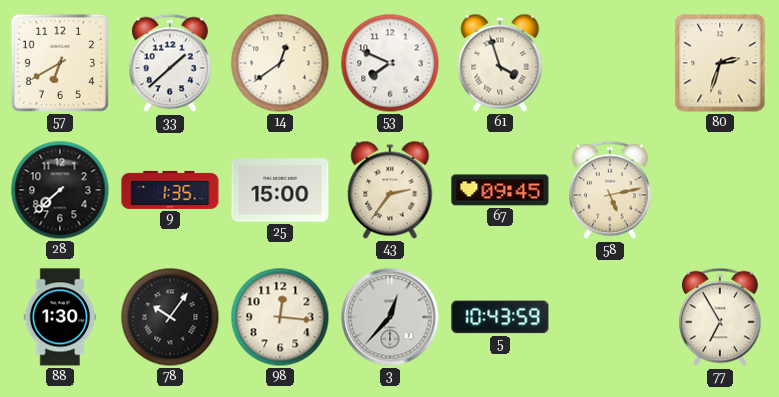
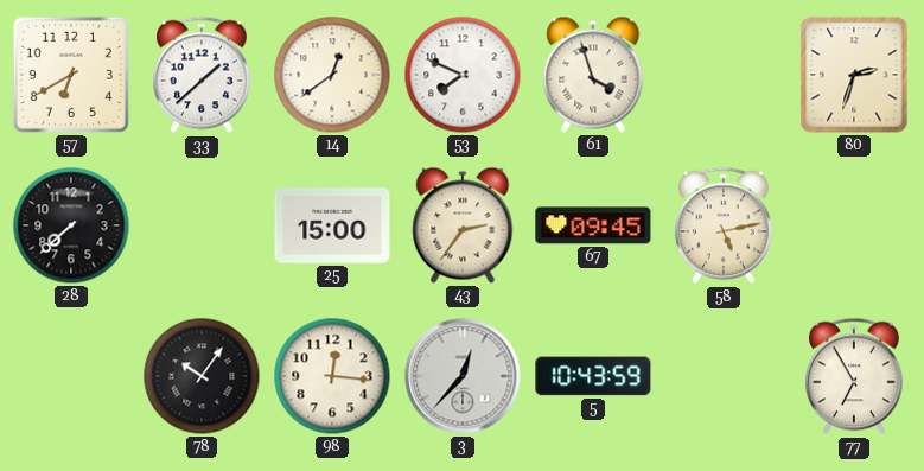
9: 1:35 -> none
88: 1:30 -> none
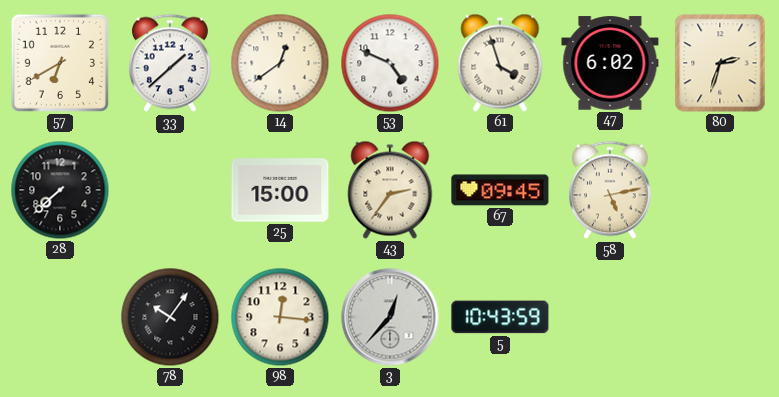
53: 7:49 -> 4:49
47: none -> 6:02
77: 6:55 -> none
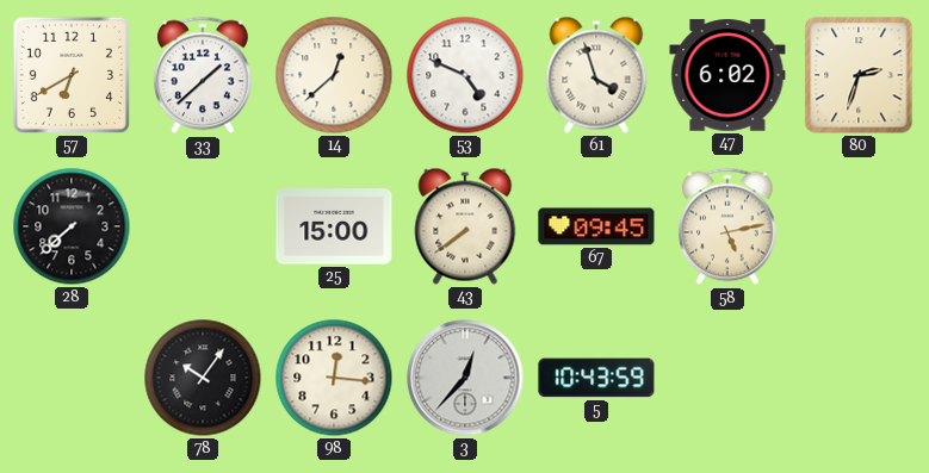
14: 12:39 -> 12:38
43: 2:36 -> 7:39
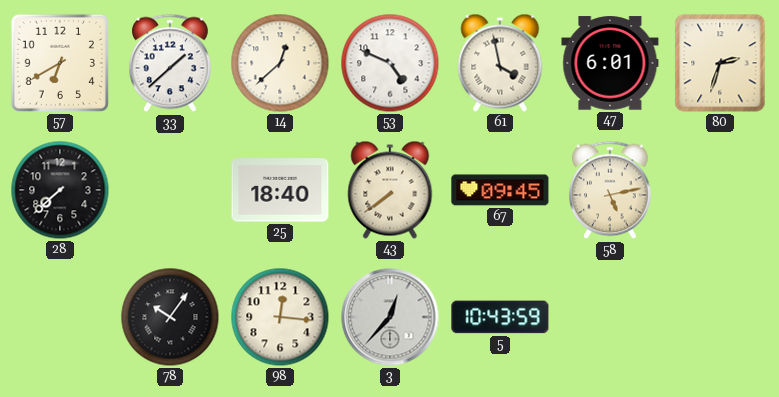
61: 3:57 -> 3:58
47: 6:02 -> 6:01
25: 15:00 -> 18:40
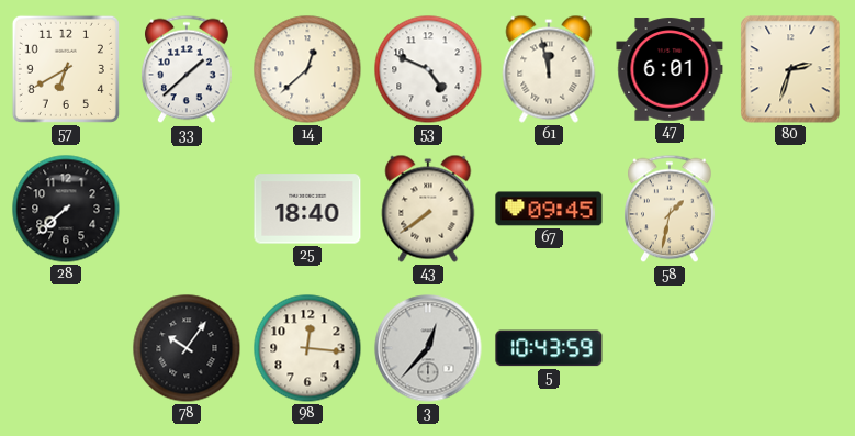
61: 3:58 -> 11:58
58: 5:13 -> 1:32
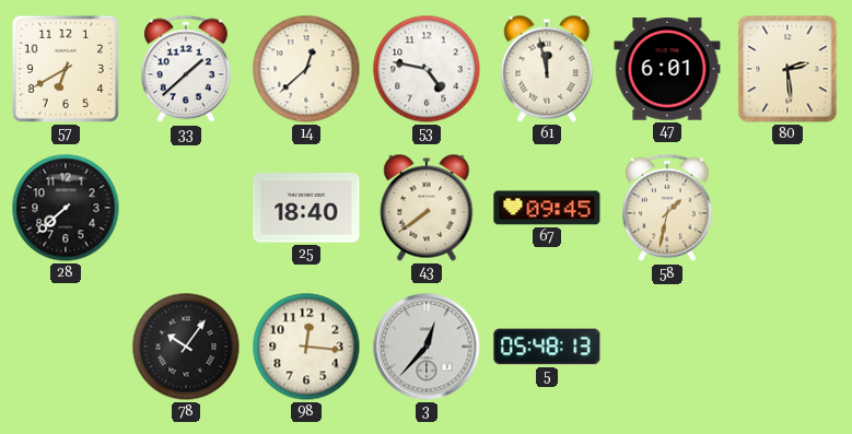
53: 4:49 -> 4:47
80: 2:33 -> 2:29
5: 10:43 -> 05:48
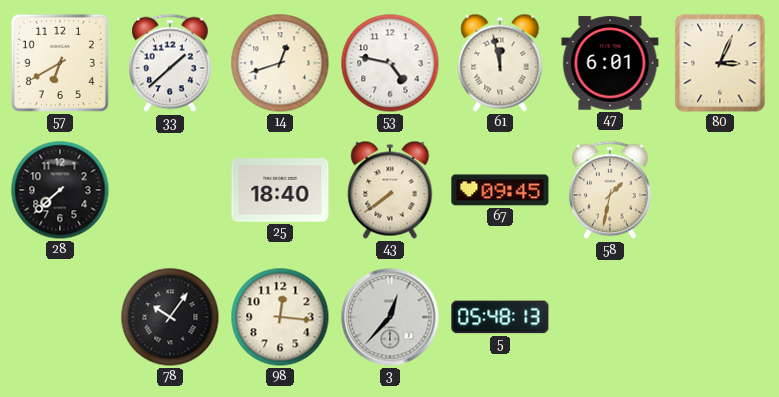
14: 12:38 -> 12:42
80: 2:29 -> 3:04
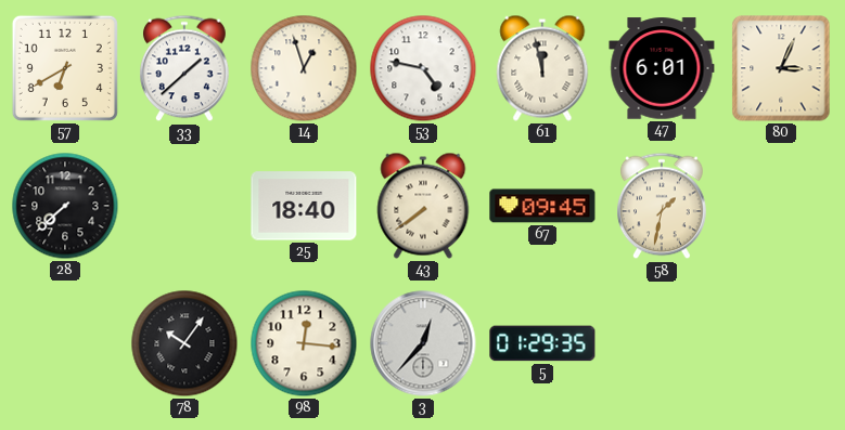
14: 12:42 -> 12:57
5: 05:48 -> 01:29
